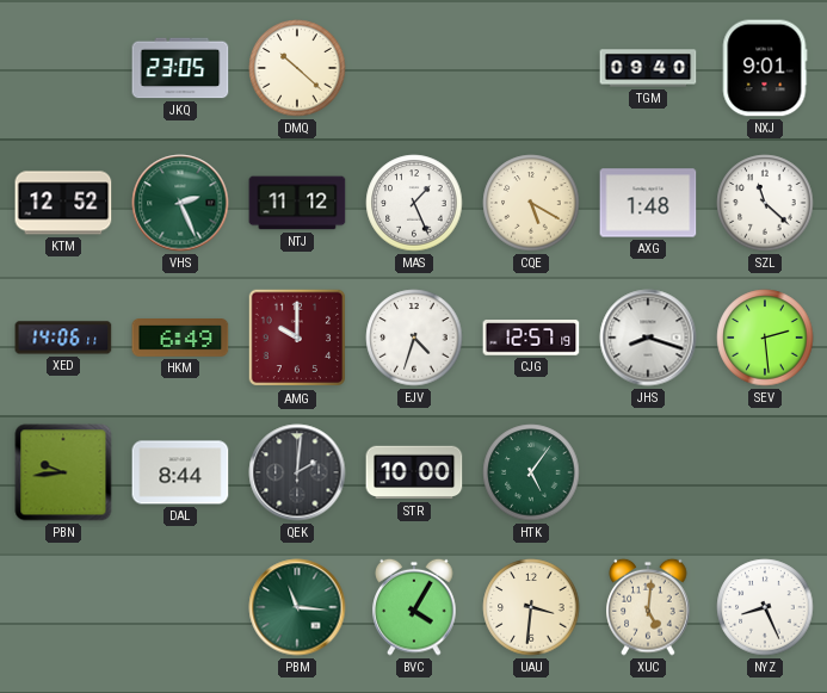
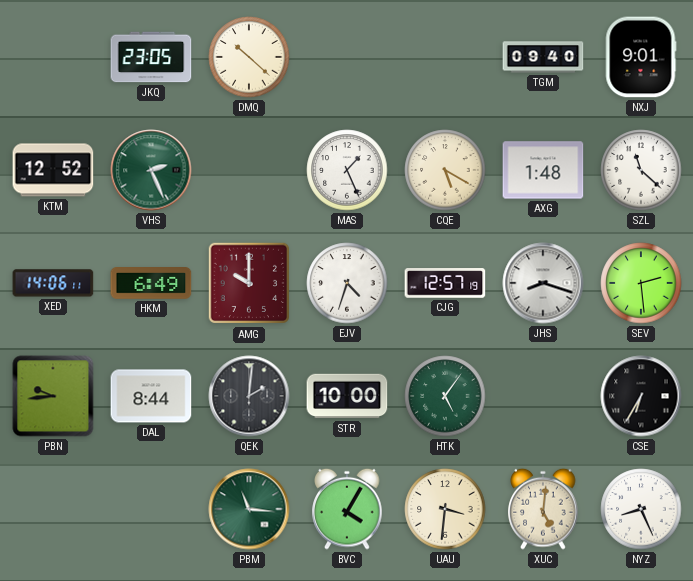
NTJ: 11:12 -> none
CSE: none -> 6:35
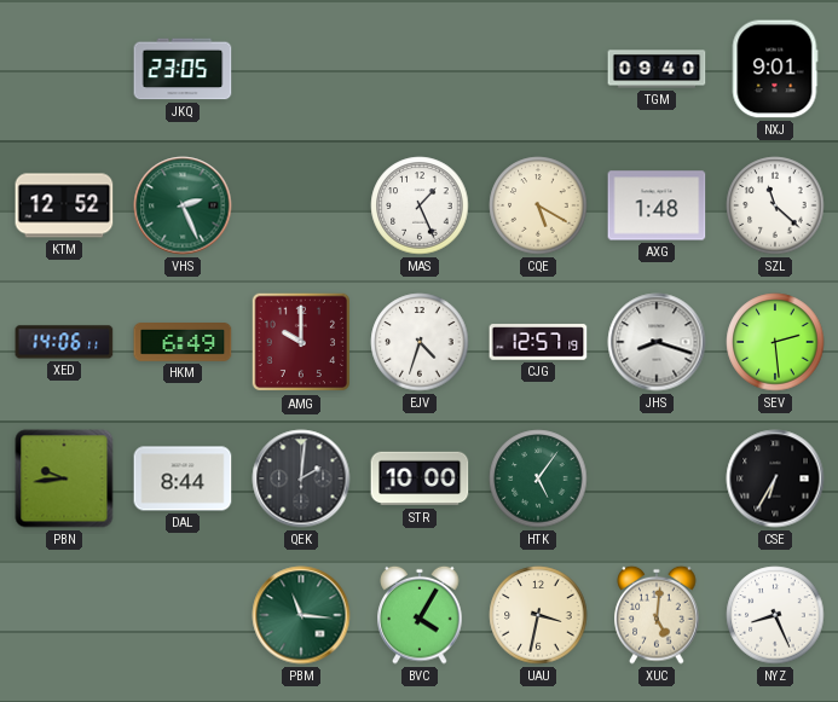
DMQ: 10:22 -> none
UAU: 3:31 -> 3:32
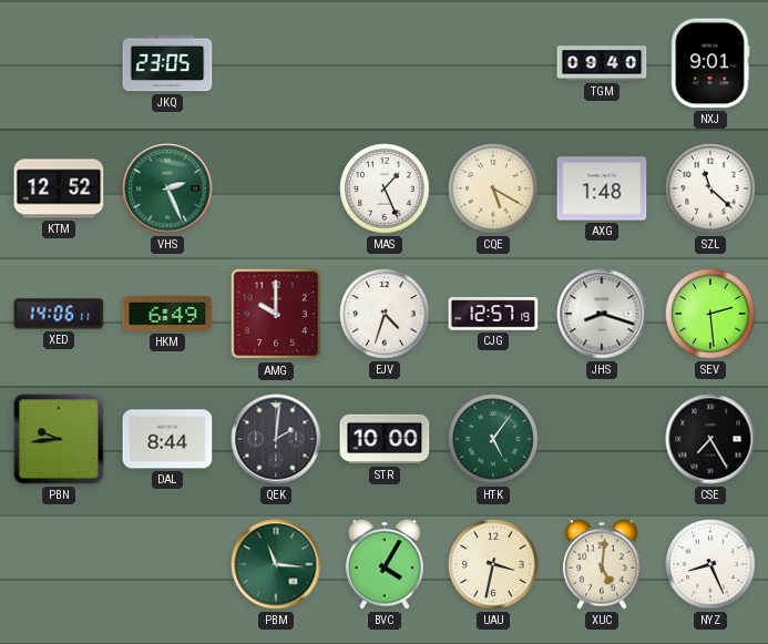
CSE: 6:35 -> 7:25
